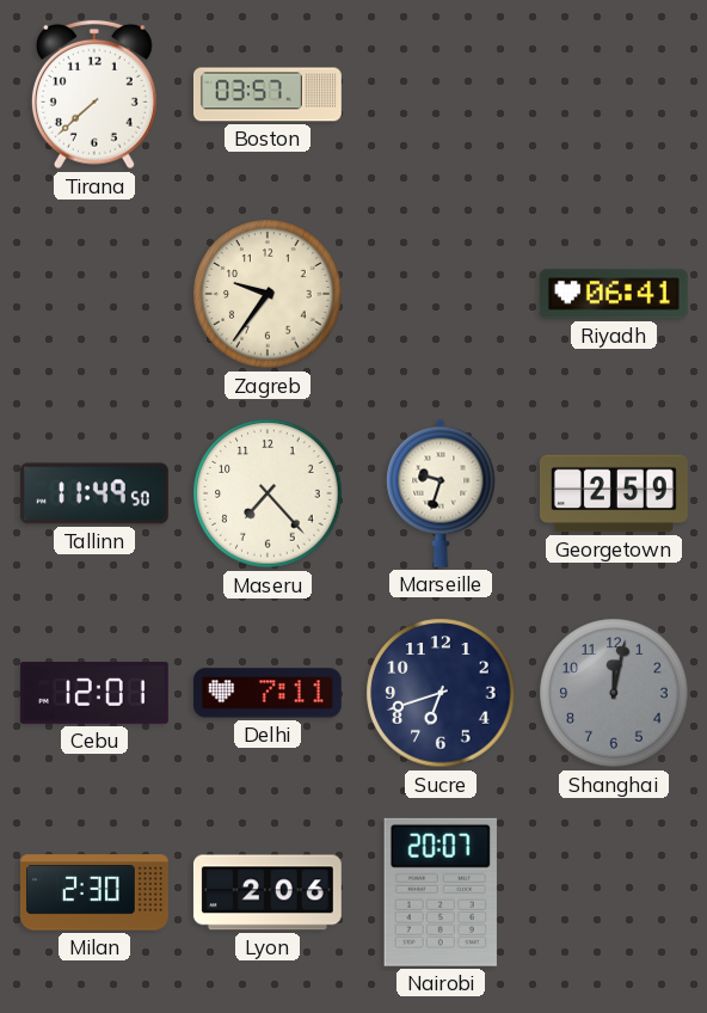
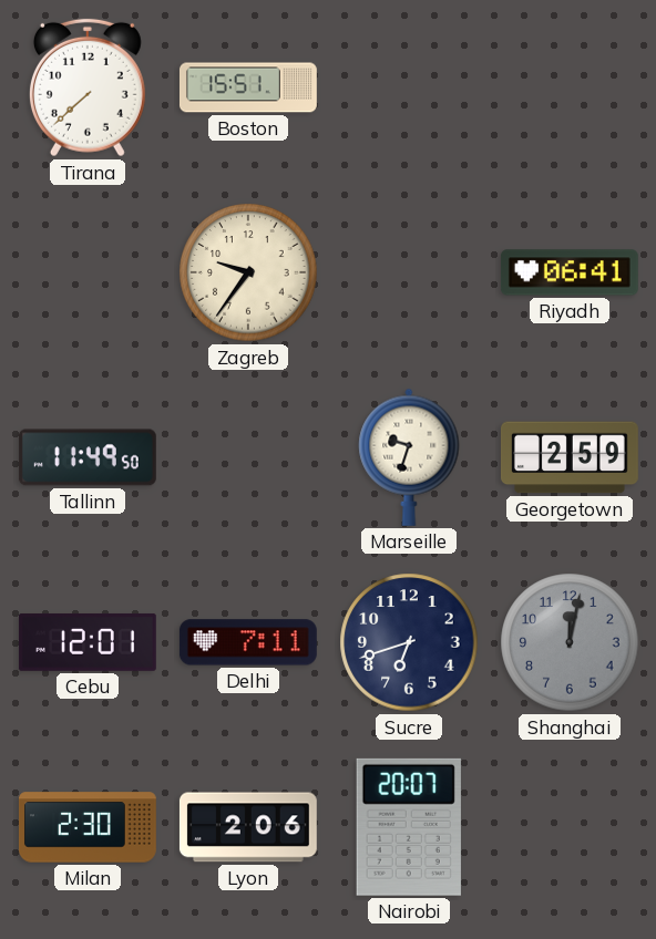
Boston: 03:57 -> 15:51
Maseru: 7:23 -> none
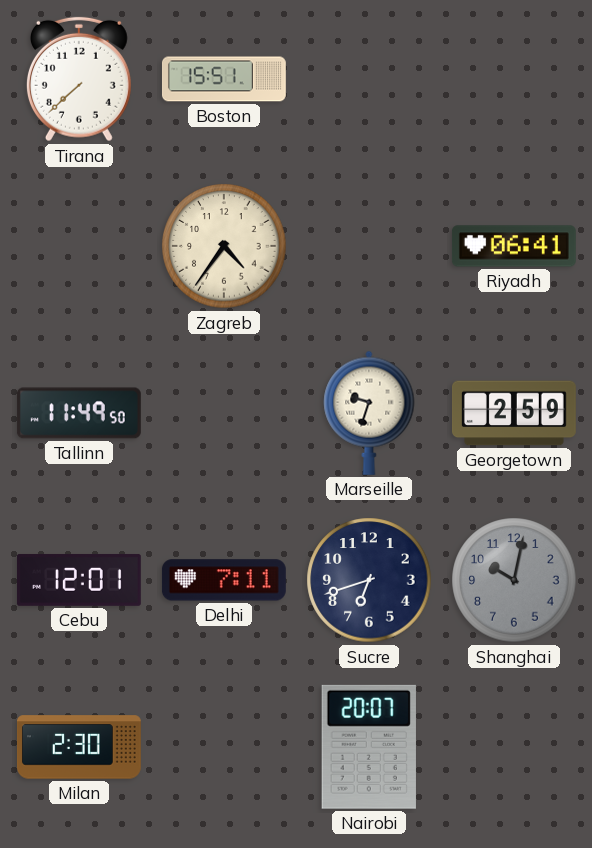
Zagreb: 9:36 -> 4:36
Shanghai: 12:02 -> 10:02
Lyon: 2:06 -> none
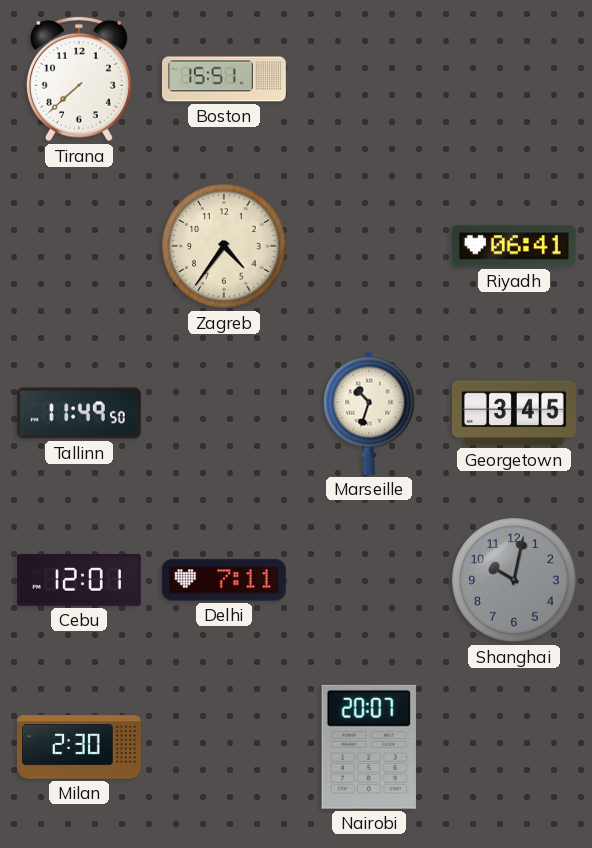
Marseille: 9:33 -> 10:33
Georgetown: 2:59 -> 3:45
Sucre: 6:42 -> none
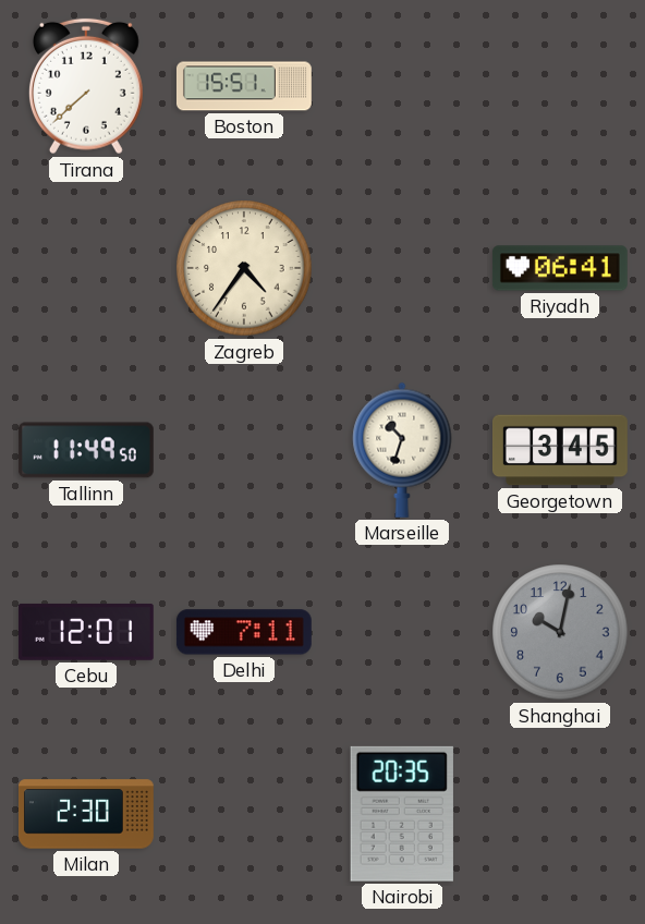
Nairobi: 20:07 -> 20:35
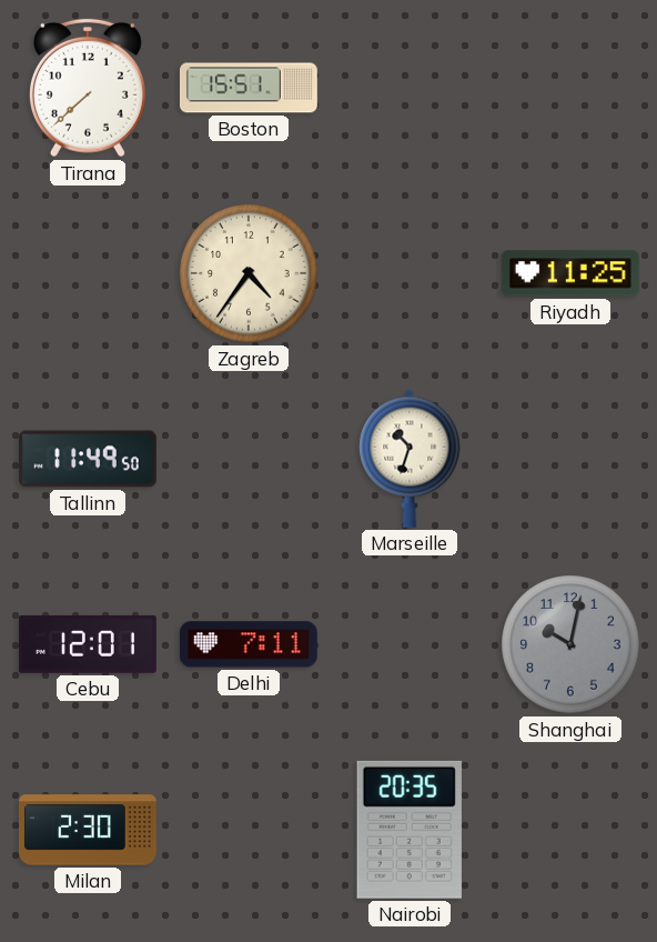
Riyadh: 06:41 -> 11:25
Georgetown: 3:45 -> none
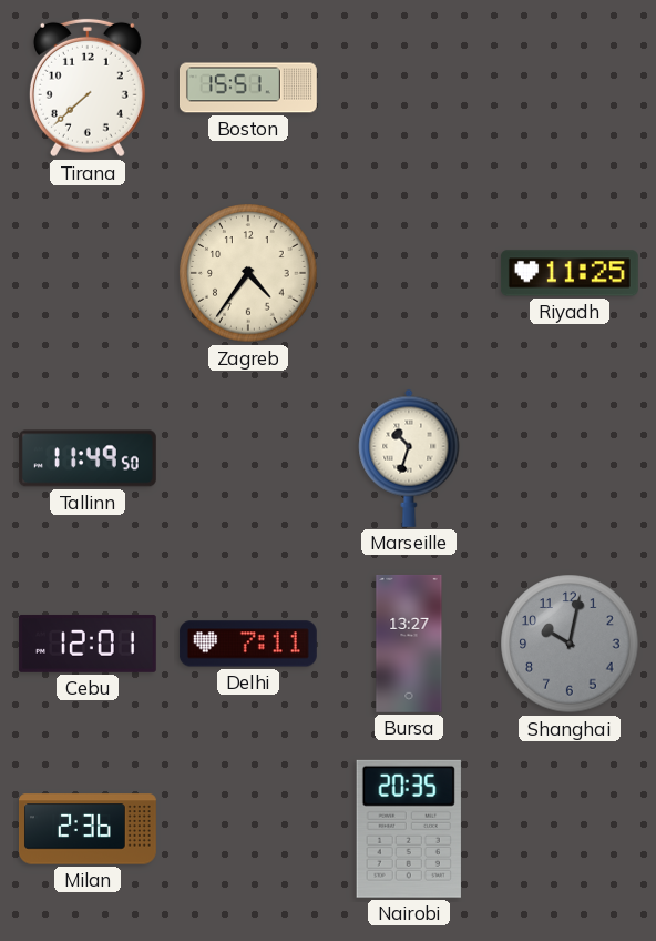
Bursa: none -> 13:27
Milan: 2:30 -> 2:36
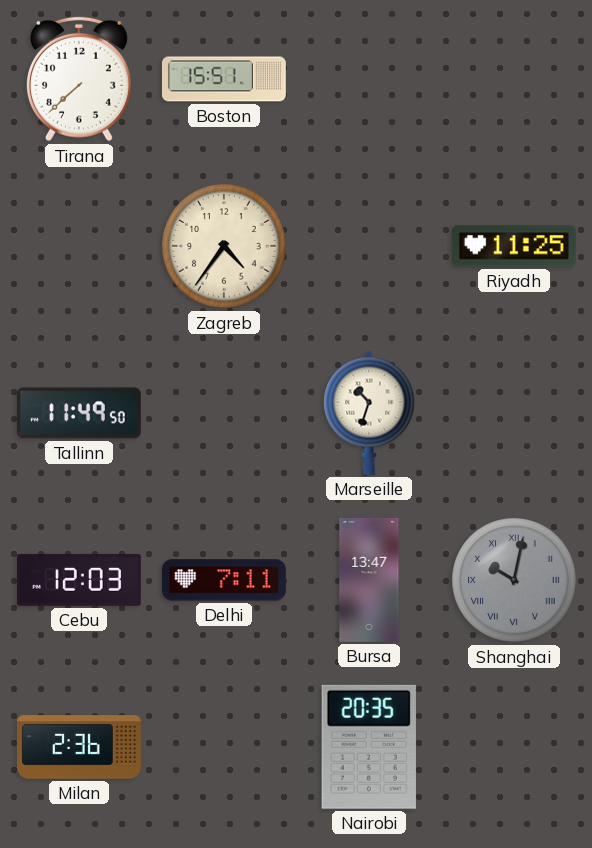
Cebu: 12:01 -> 12:03
Bursa: 13:27 -> 13:47
Shanghai numerals: Arabic -> Roman
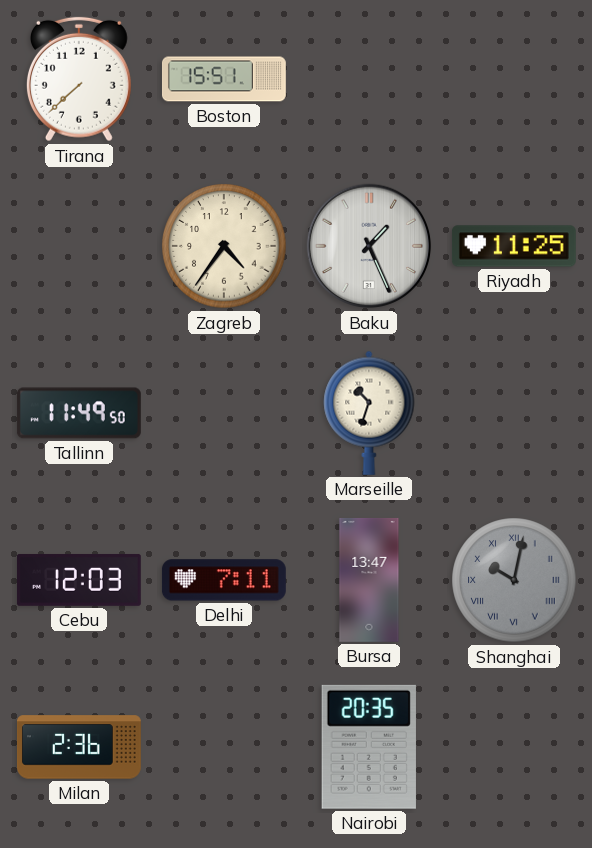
Baku: none -> 1:26
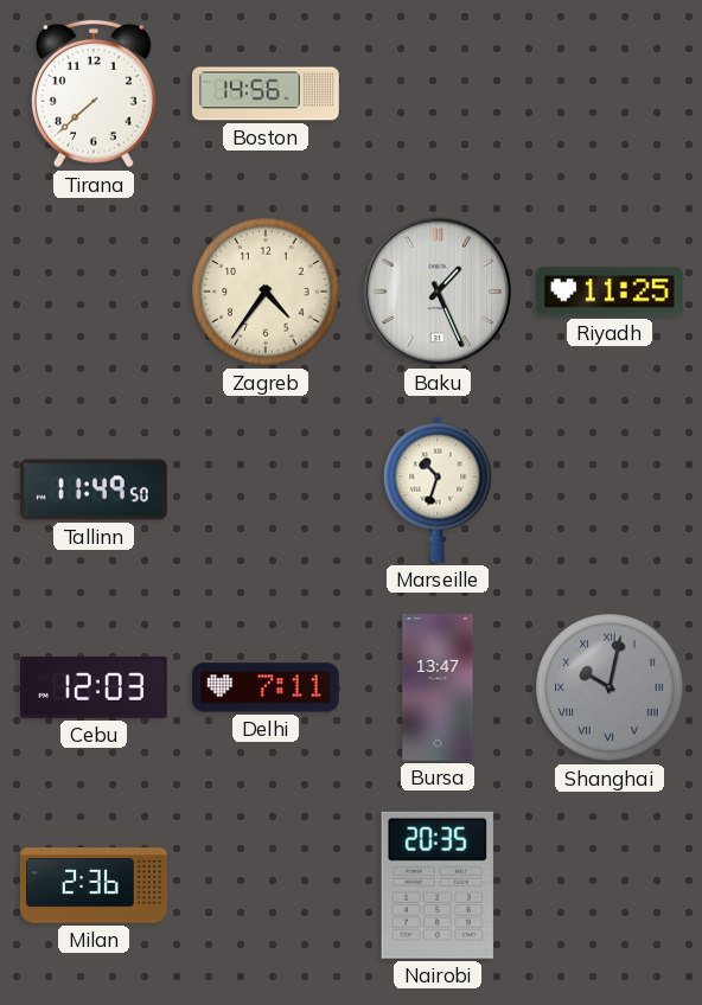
Boston: 15:51 -> 14:56
